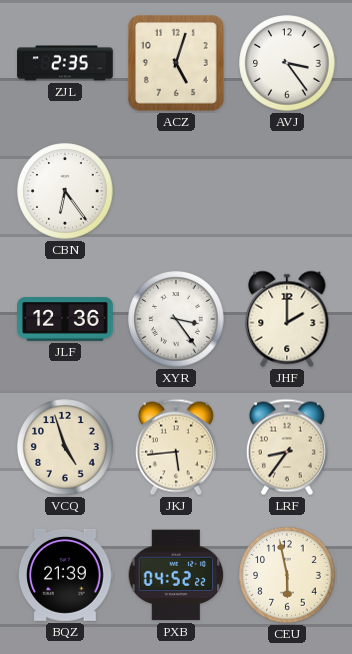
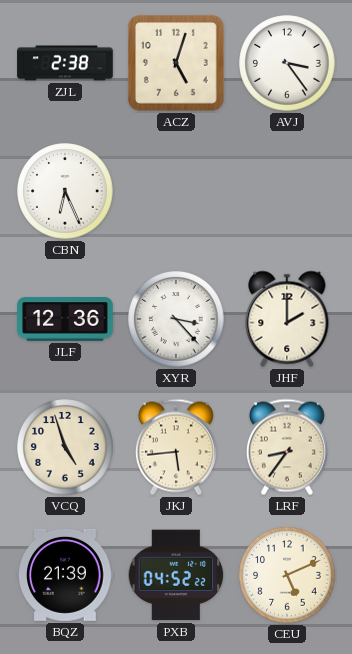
ZJL: 2:35 -> 2:38
CBN: 6:24 -> 6:26
XYR: 3:24 -> 3:23
CEU: 5:58 -> 5:11
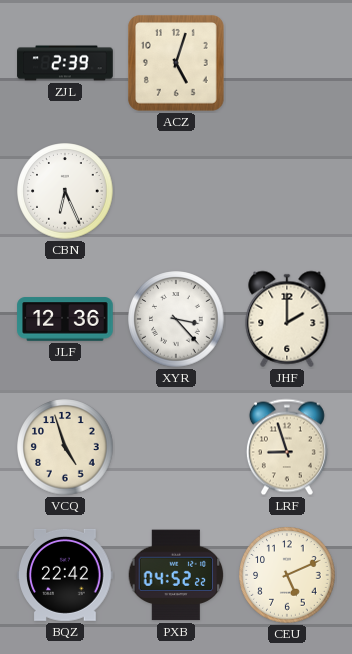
ZJL: 2:38 -> 2:39
AVJ: 3:24 -> none
JKJ: 5:44 -> none
LRF: 8:36 -> 8:57
BQZ: 21:39 -> 22:42
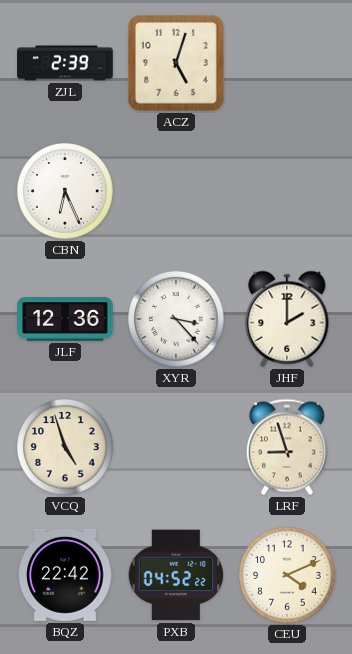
CEU: 5:11 -> 4:11
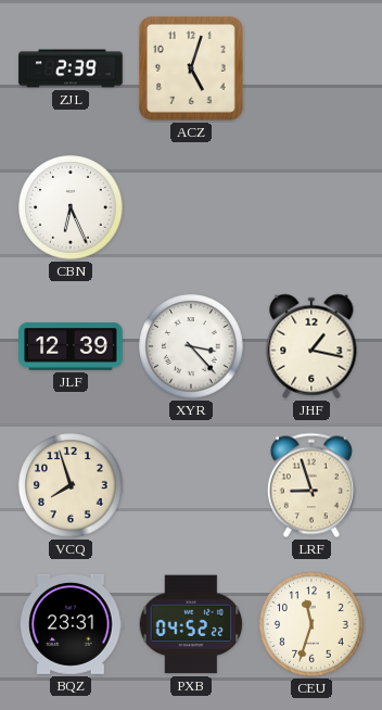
JLF: 12:36 -> 12:39
JHF: 2:00 -> 1:17
VCQ: 4:57 -> 7:57
BQZ: 22:42 -> 23:31
CEU: 4:11 -> 11:33
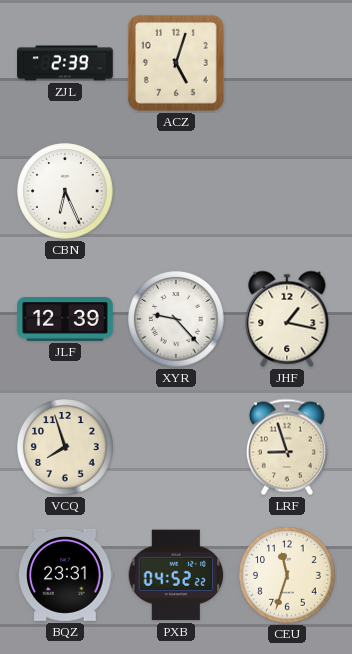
XYR: 3:23 -> 9:23
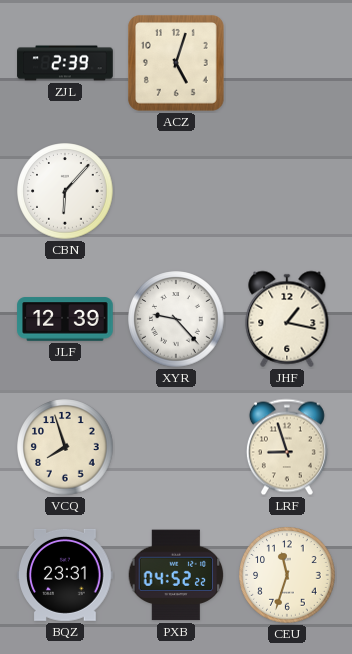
CBN: 6:26 -> 6:07
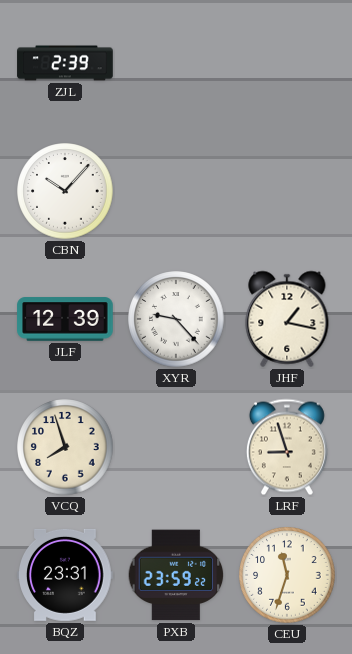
ACZ: 5:03 -> none
CBN: 6:07 -> 10:07
PXB: 04:52 -> 23:59
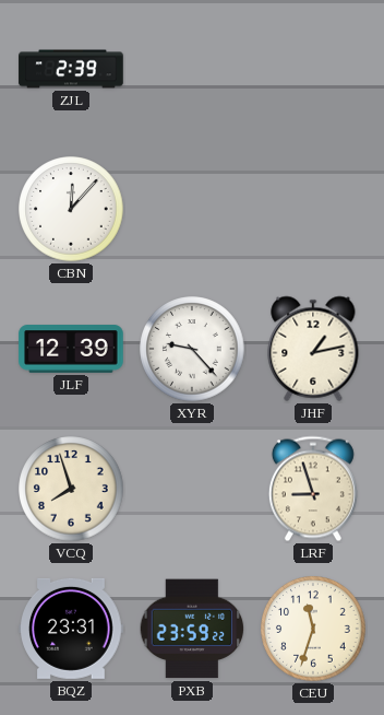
CBN: 10:07 -> 12:07
JHF: 1:17 -> 1:13
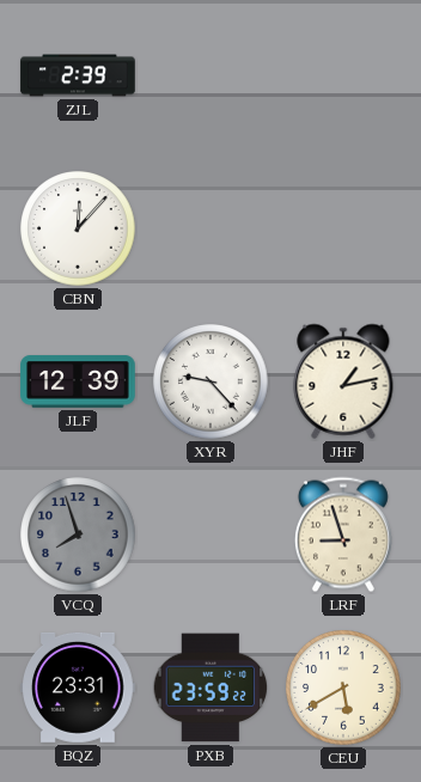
VCQ dial: cream -> grey
CEU: 11:33 -> 5:40
